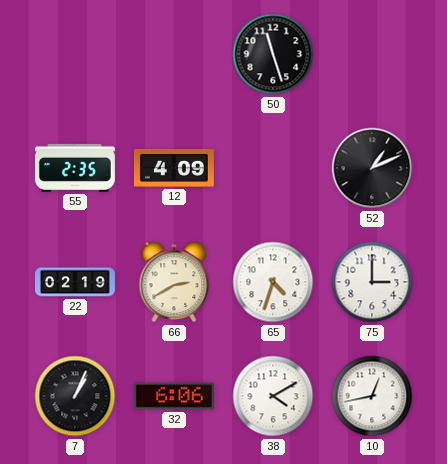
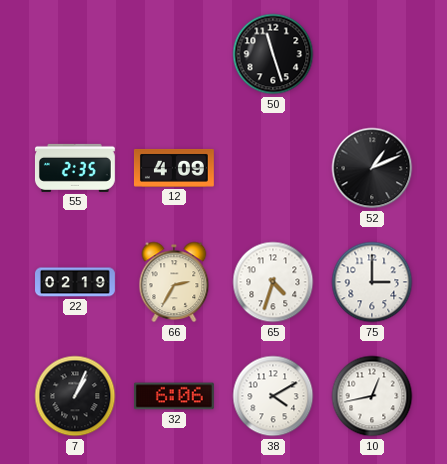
66: 2:40 -> 2:35
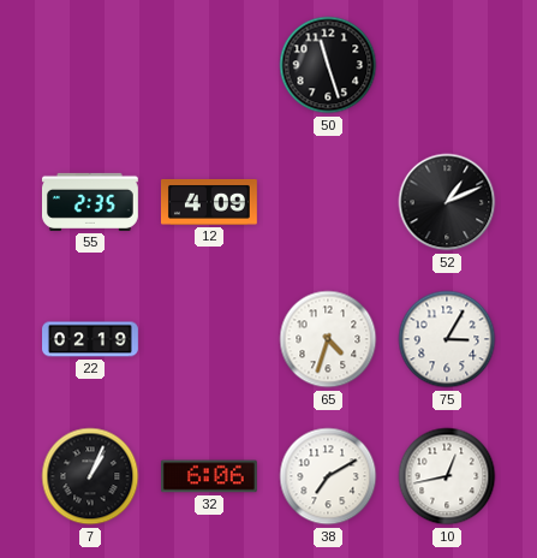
66: 2:35 -> none
75: 3:00 -> 3:05
38: 4:10 -> 7:10
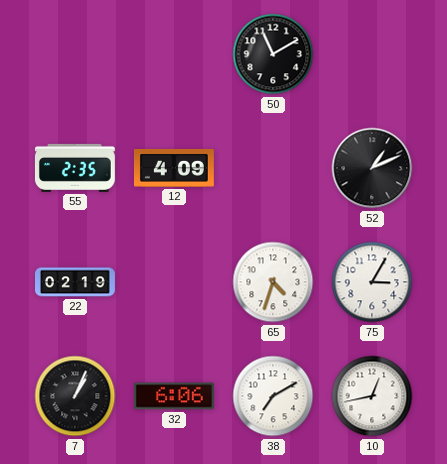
50: 11:27 -> 11:10
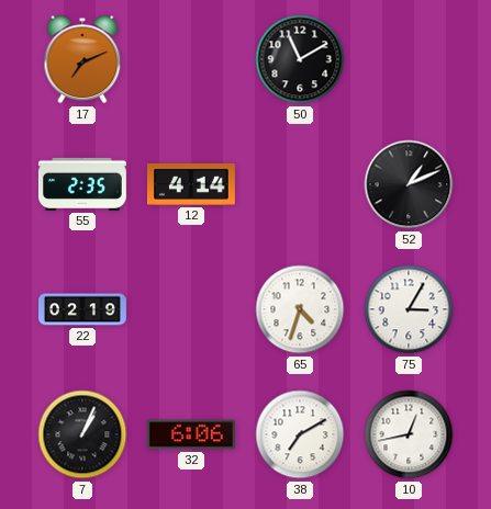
17: none -> 7:11
12: 4:09 -> 4:14
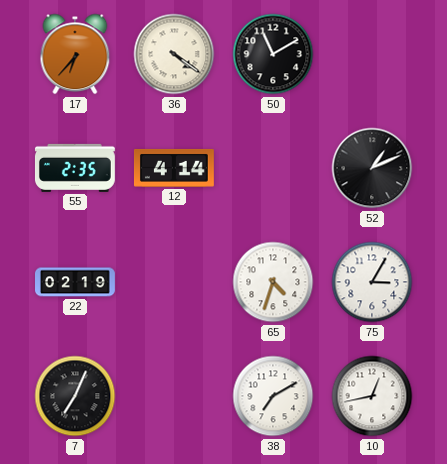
17: 7:11 -> 6:37
36: none -> 4:21
7: 1:04 -> 7:04
32: 6:06 -> none
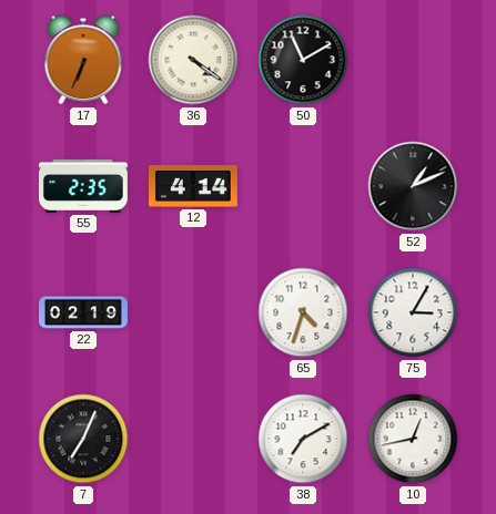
17: 6:37 -> 6:34
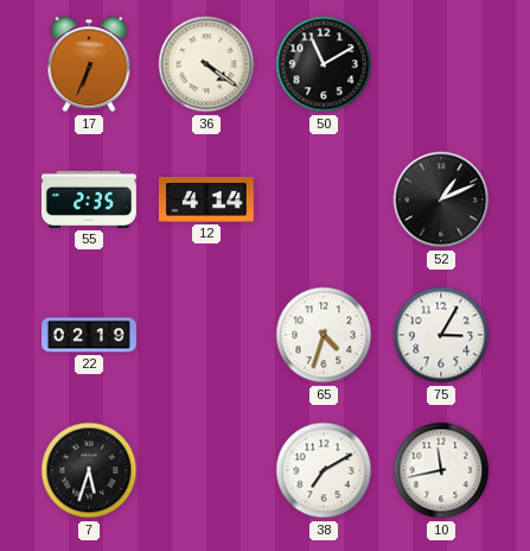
7: 7:04 -> 5:33
10: 12:43 -> 11:43
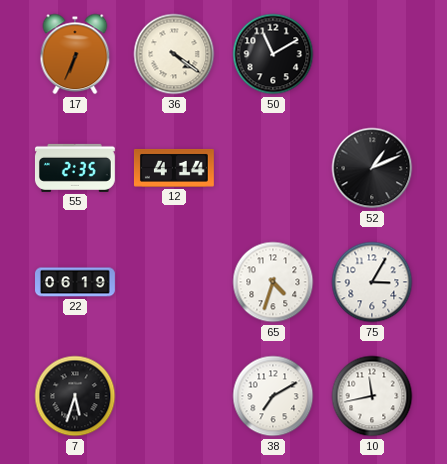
22: 02:19 -> 06:19
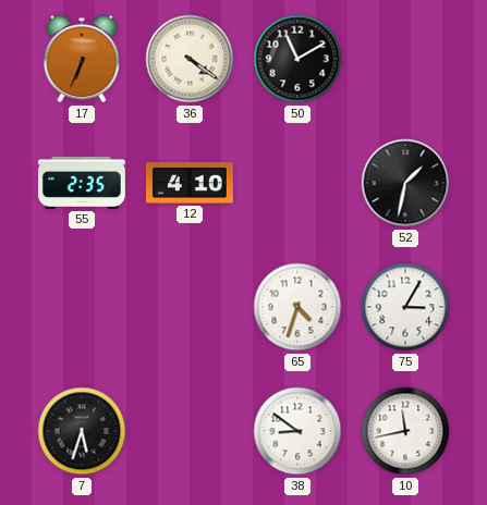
12: 4:14 -> 4:10
52: 1:11 -> 1:32
22: 06:19 -> none
38: 7:10 -> 8:51
